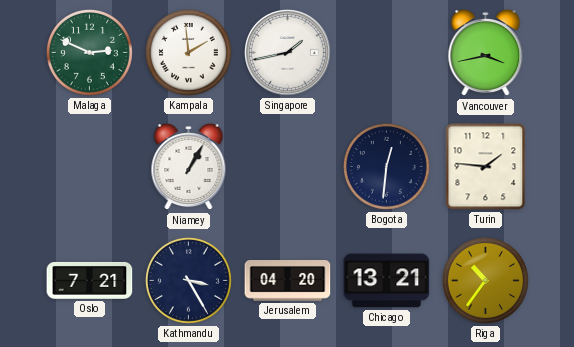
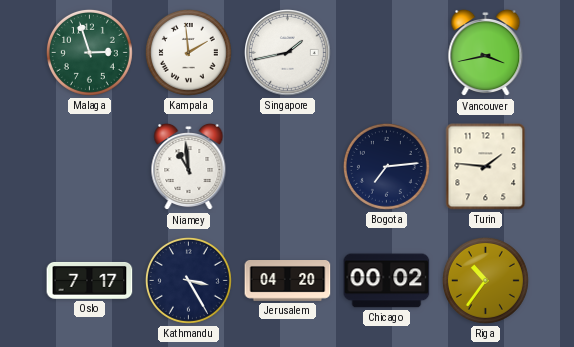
Malaga: 2:49 -> 2:57
Niamey: 1:05 -> 10:59
Bogota: 12:31 -> 7:14
Oslo: 7:21 -> 7:17
Chicago: 13:21 -> 00:02
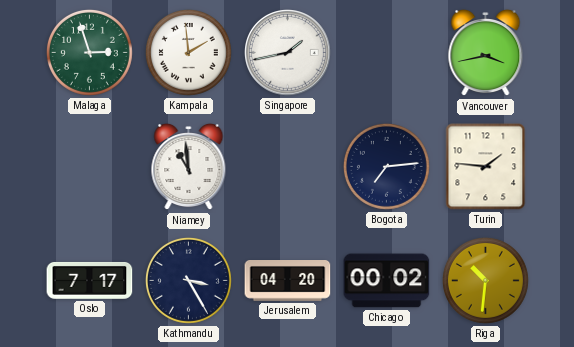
Riga: 10:36 -> 10:31
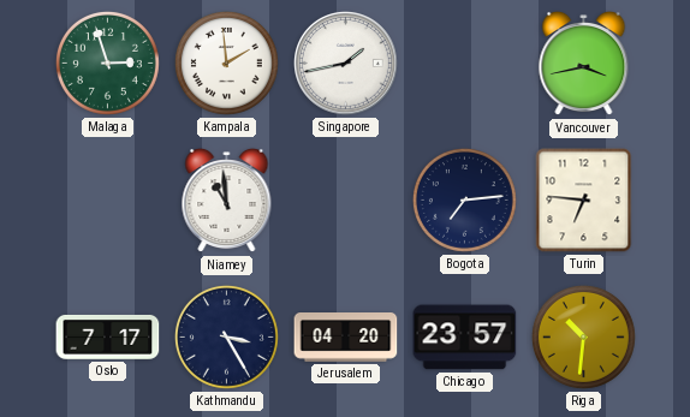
Turin: 1:46 -> 6:46
Chicago: 00:02 -> 23:57
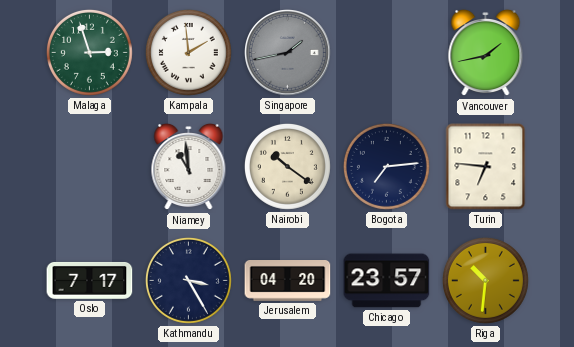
Singapore dial: white -> grey
Vancouver: 3:43 -> 1:43
Nairobi: none -> 10:21
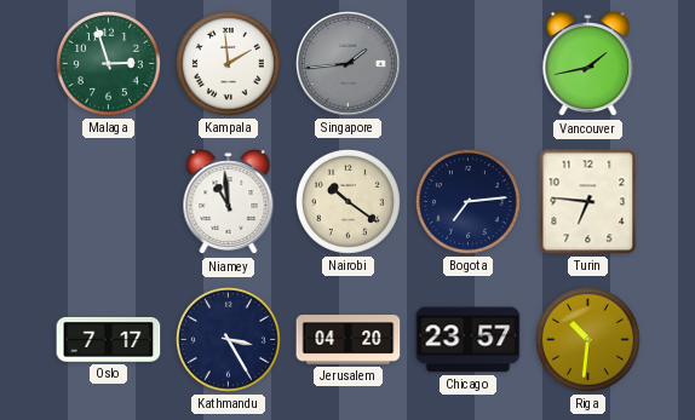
Singapore: 1:43 -> 1:44
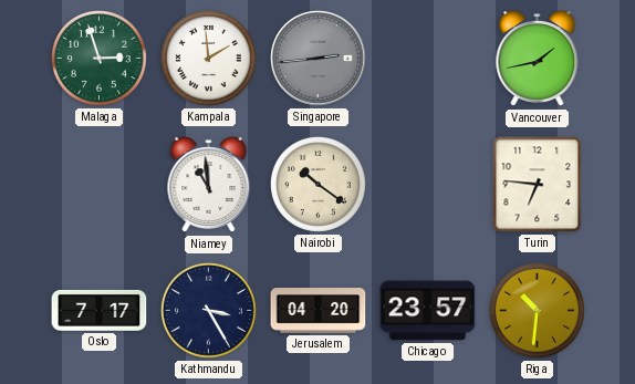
Singapore: 1:44 -> 2:44
Bogota: 7:14 -> none
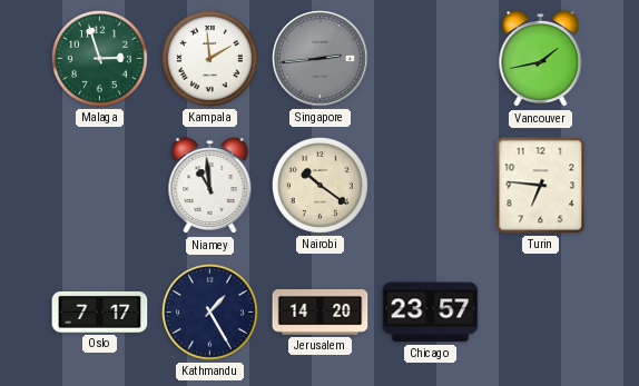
Kathmandu: 3:25 -> 1:25
Jerusalem: 04:20 -> 14:20
Riga: 10:31 -> none
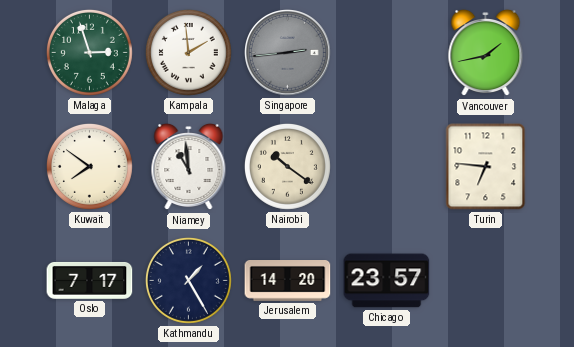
Kuwait: none -> 7:51
